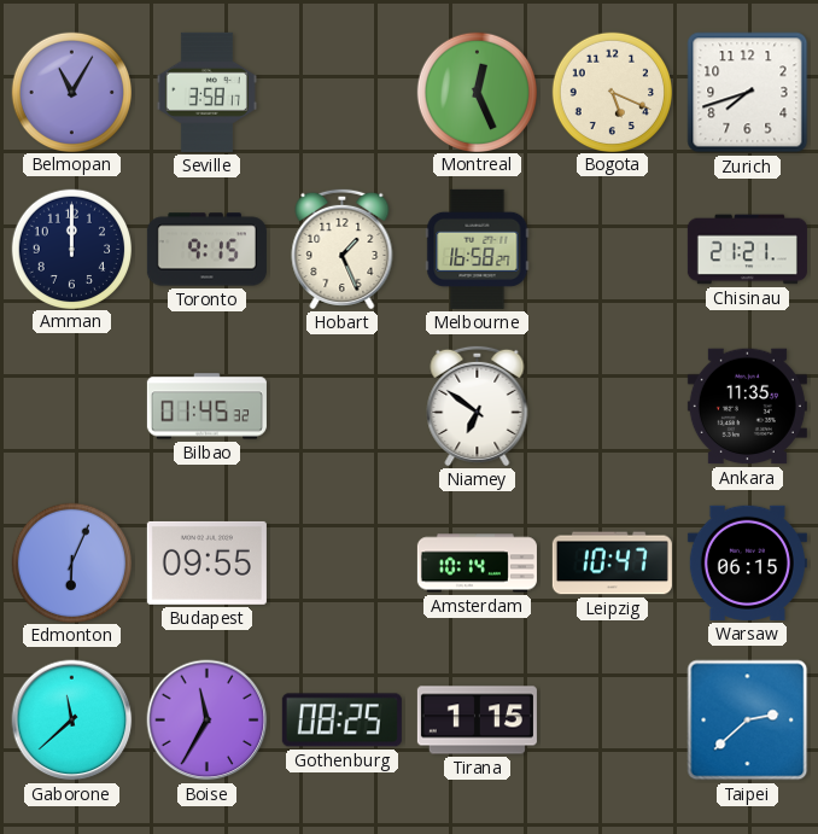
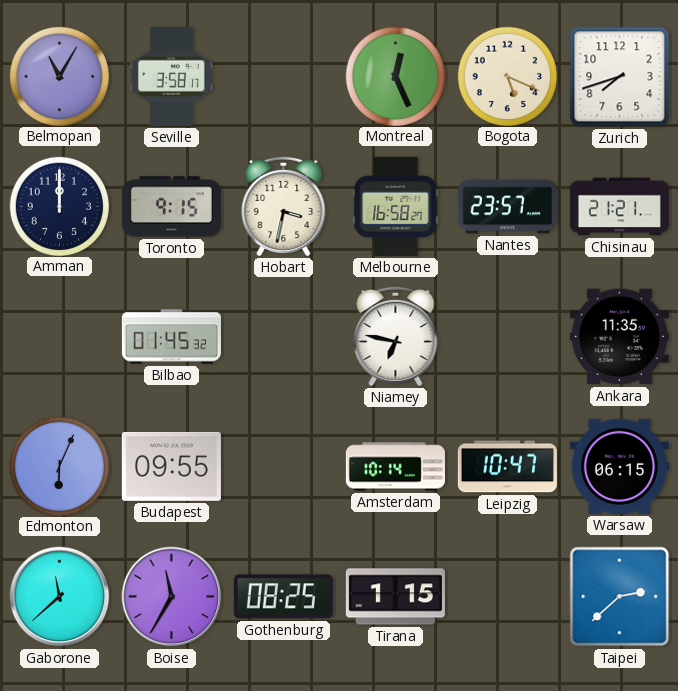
Hobart: 1:26 -> 3:32
Nantes: none -> 23:57
Niamey: 6:51 -> 6:47
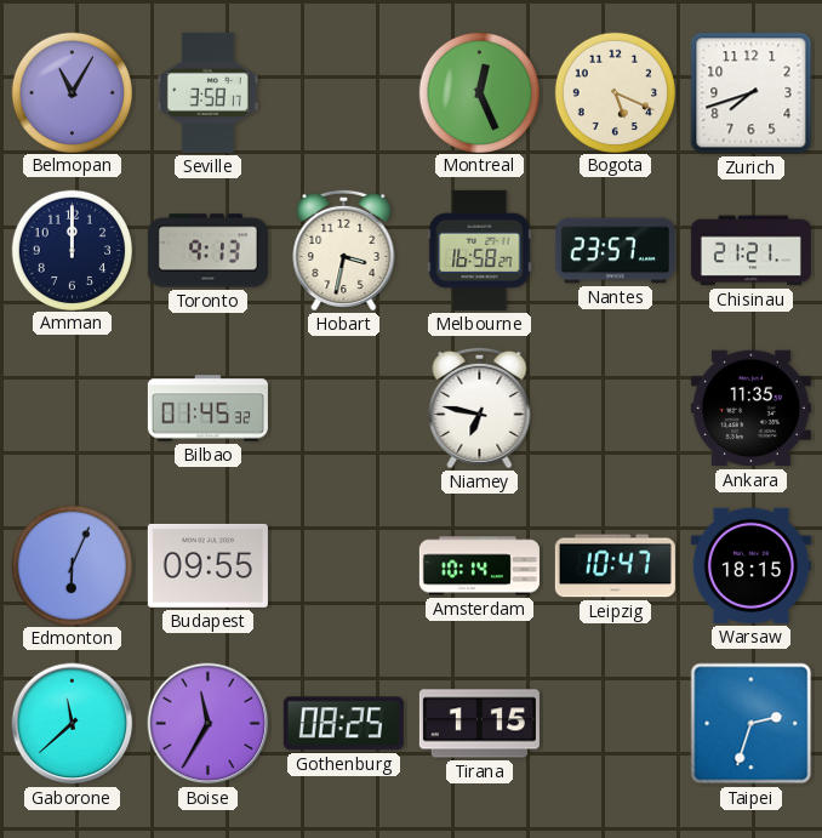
Toronto: 9:15 -> 9:13
Warsaw: 06:15 -> 18:15
Taipei: 2:38 -> 2:33
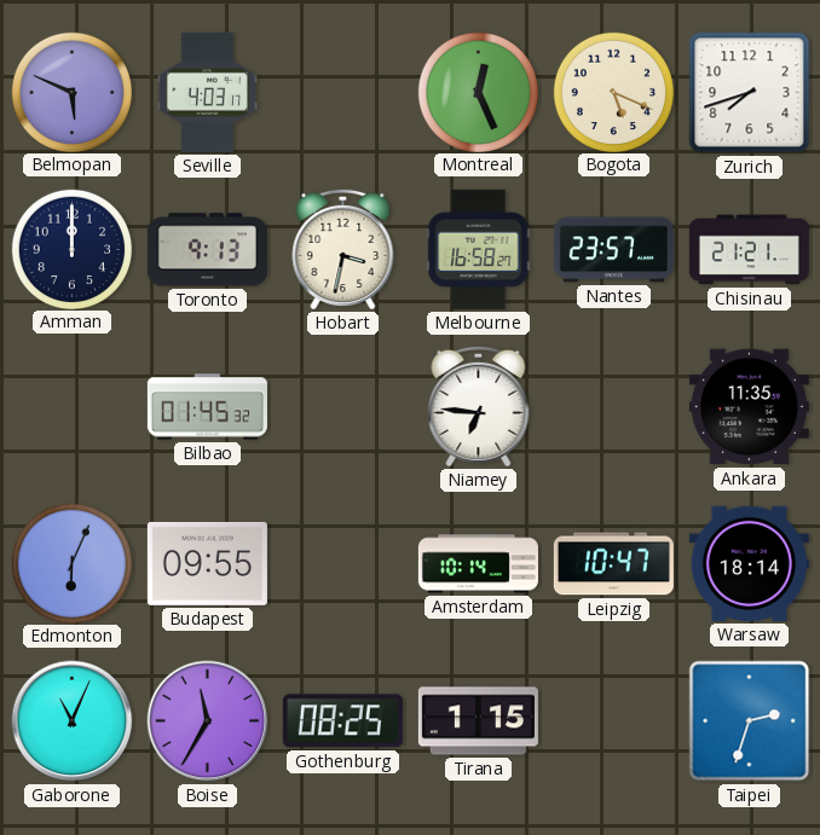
Belmopan: 11:05 -> 5:49
Seville: 3:58 -> 4:03
Niamey: 6:47 -> 6:46
Warsaw: 18:15 -> 18:14
Gaborone: 11:38 -> 11:04
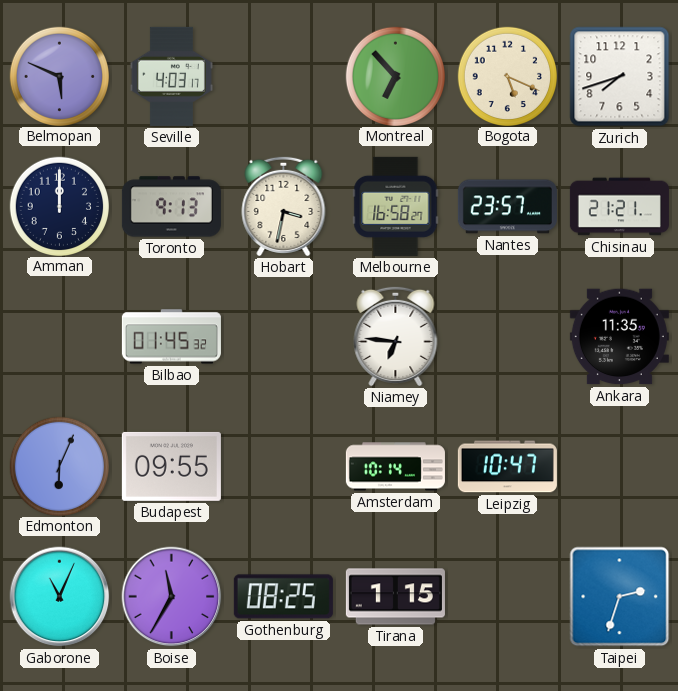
Montreal: 12:26 -> 6:53
Warsaw: 18:14 -> none
